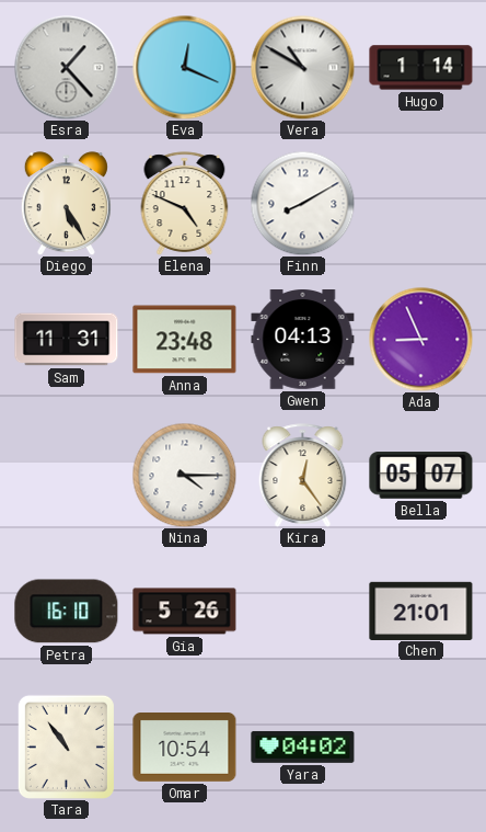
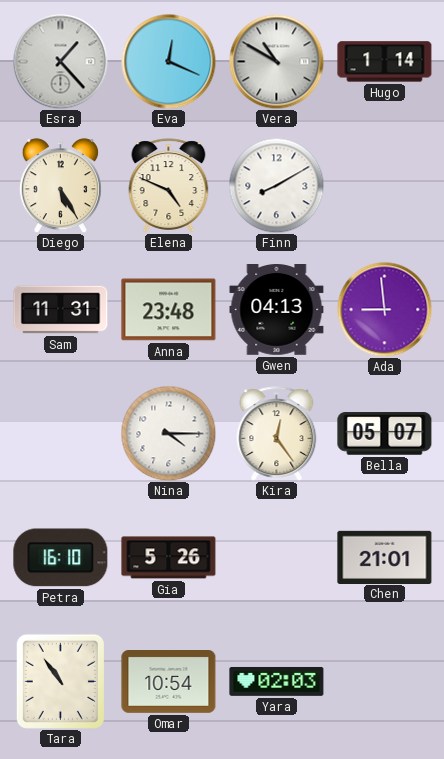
Ada: 8:56 -> 8:59
Yara: 04:02 -> 02:03
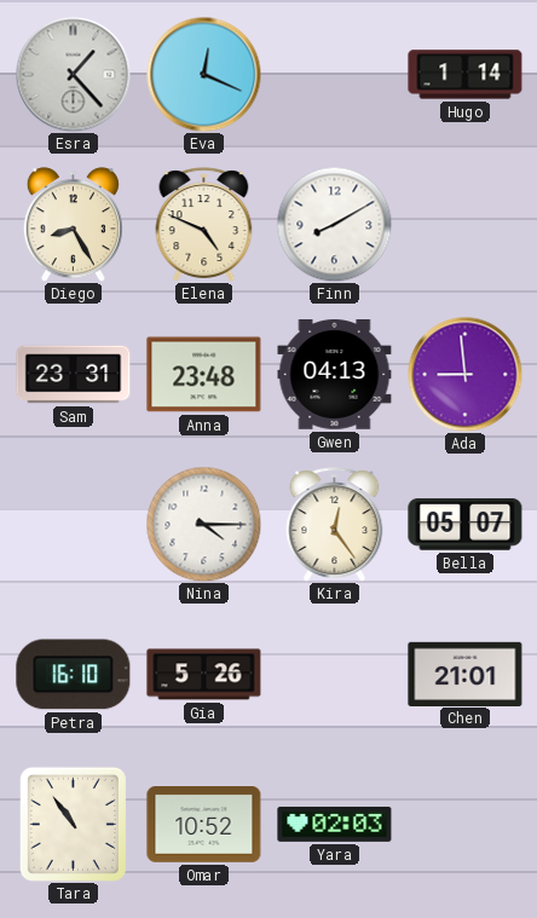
Vera: 10:50 -> none
Diego: 5:25 -> 8:25
Sam: 11:31 -> 23:31
Omar: 10:54 -> 10:52
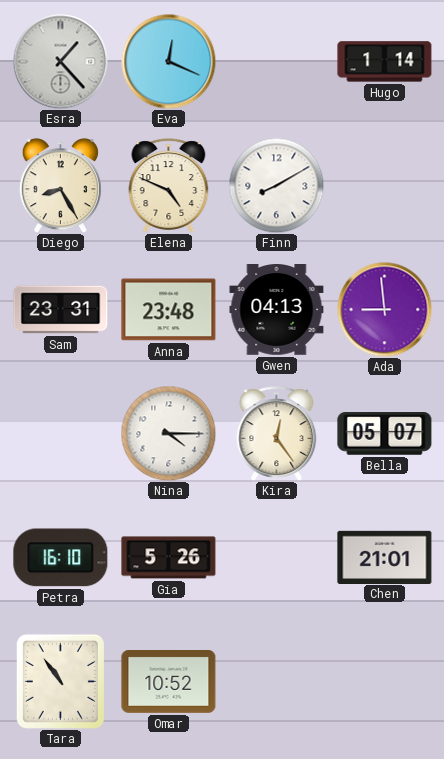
Yara: 02:03 -> none
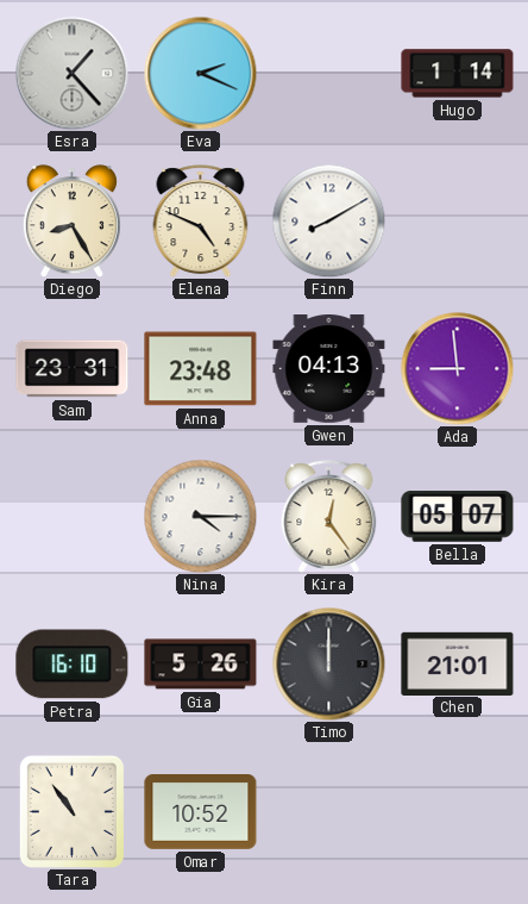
Eva: 12:19 -> 2:19
Timo: none -> 12:00
